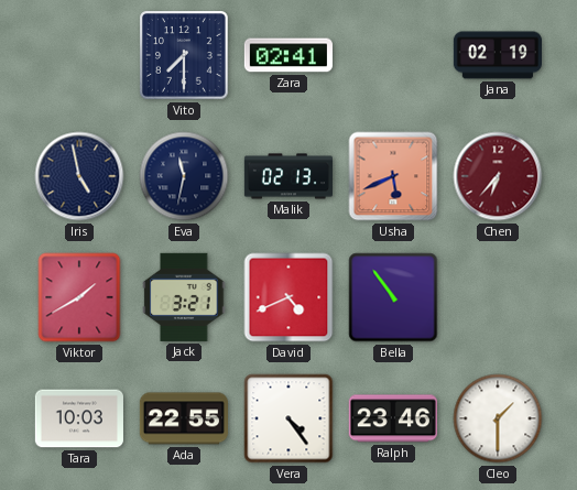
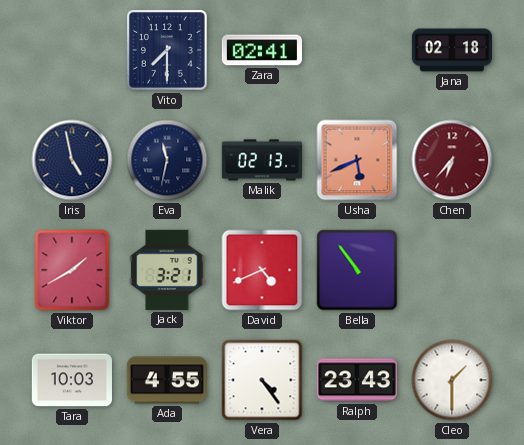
Jana: 02:19 -> 02:18
Ada: 22:55 -> 4:55
Ralph: 23:46 -> 23:43
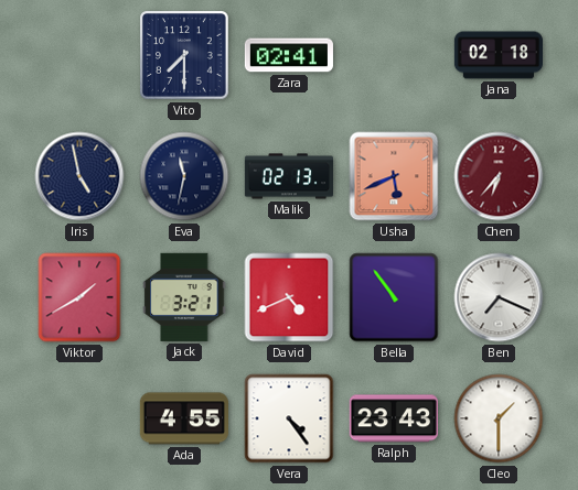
Ben: none -> 7:19
Tara: 10:03 -> none
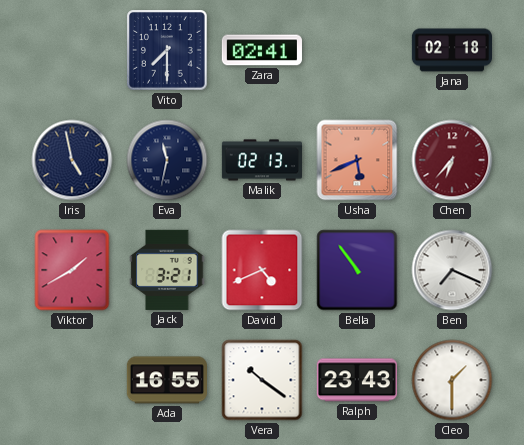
Ada: 4:55 -> 16:55
Vera: 4:24 -> 10:21
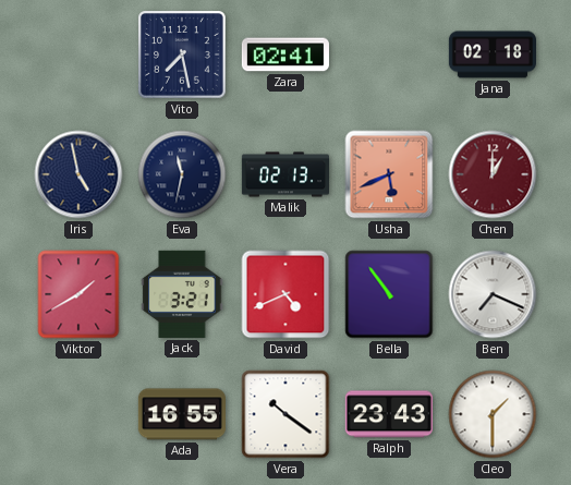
Vito: 7:30 -> 7:28
Chen: 6:37 -> 1:00
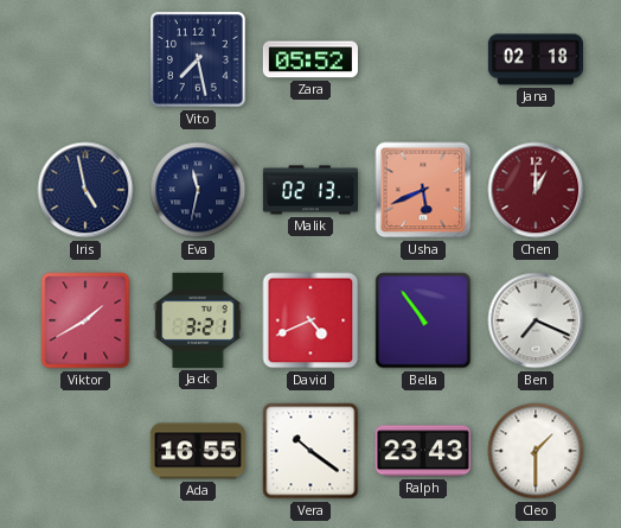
Zara: 02:41 -> 05:52
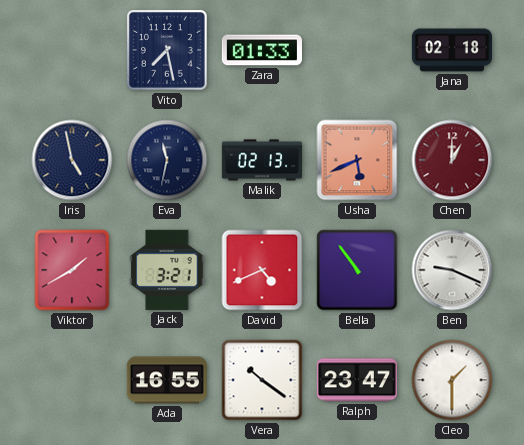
Zara: 05:52 -> 01:33
Ben: 7:19 -> 9:19
Ralph: 23:43 -> 23:47
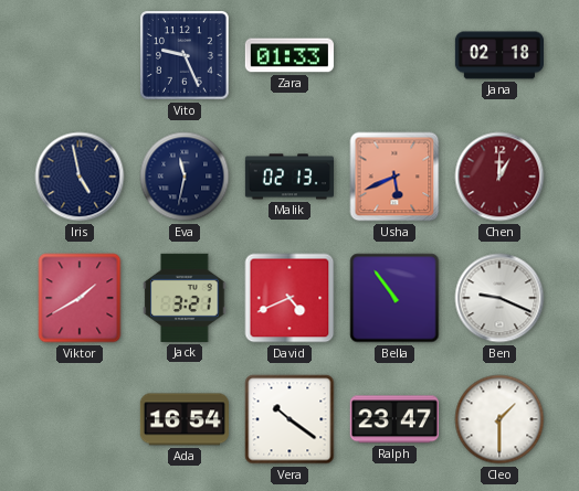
Vito: 7:28 -> 9:26
Ada: 16:55 -> 16:54
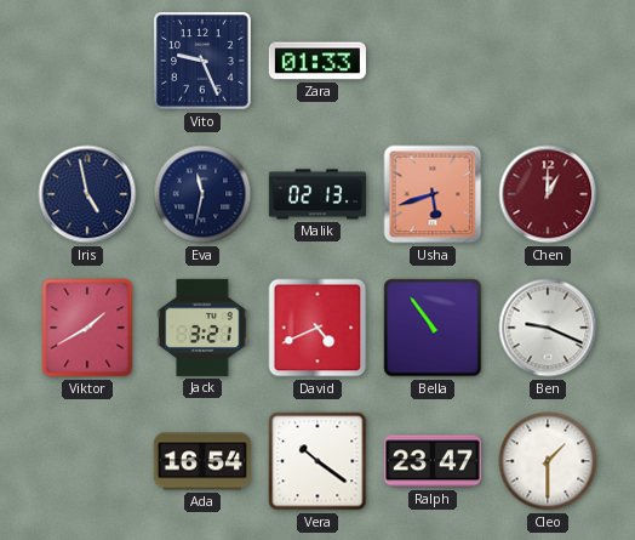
Jana: 02:18 -> none
Usha: 5:41 -> 5:42
